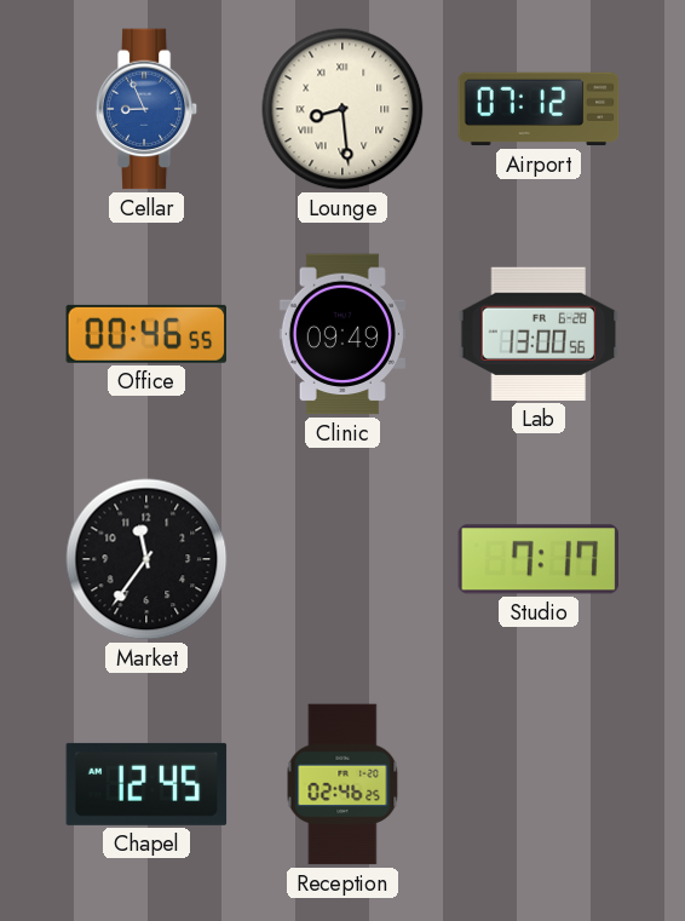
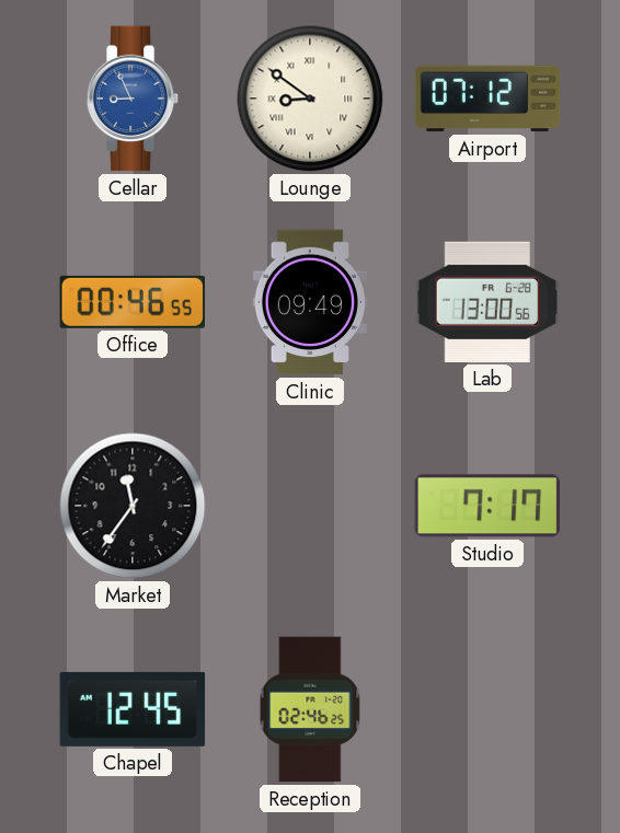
Lounge: 8:29 -> 8:51
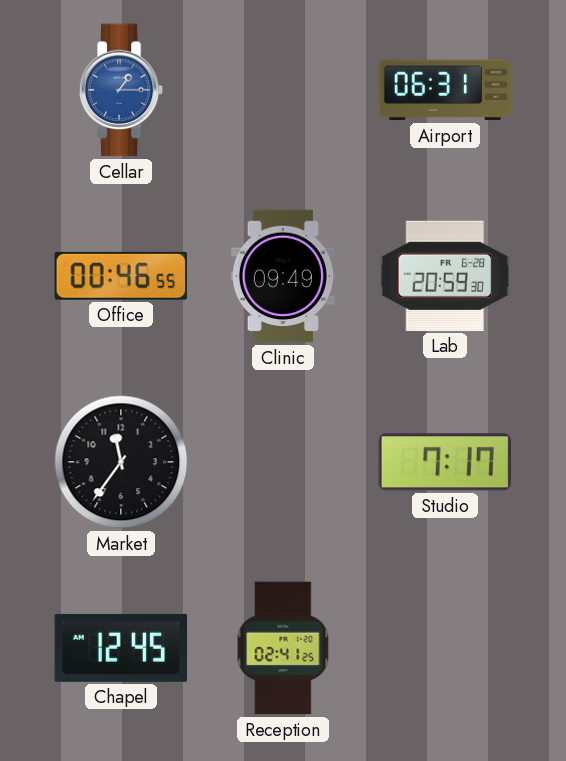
Cellar: 8:56 -> 1:15
Lounge: 8:51 -> none
Airport: 07:12 -> 06:31
Lab: 13:00 -> 20:59
Reception: 02:46 -> 02:41
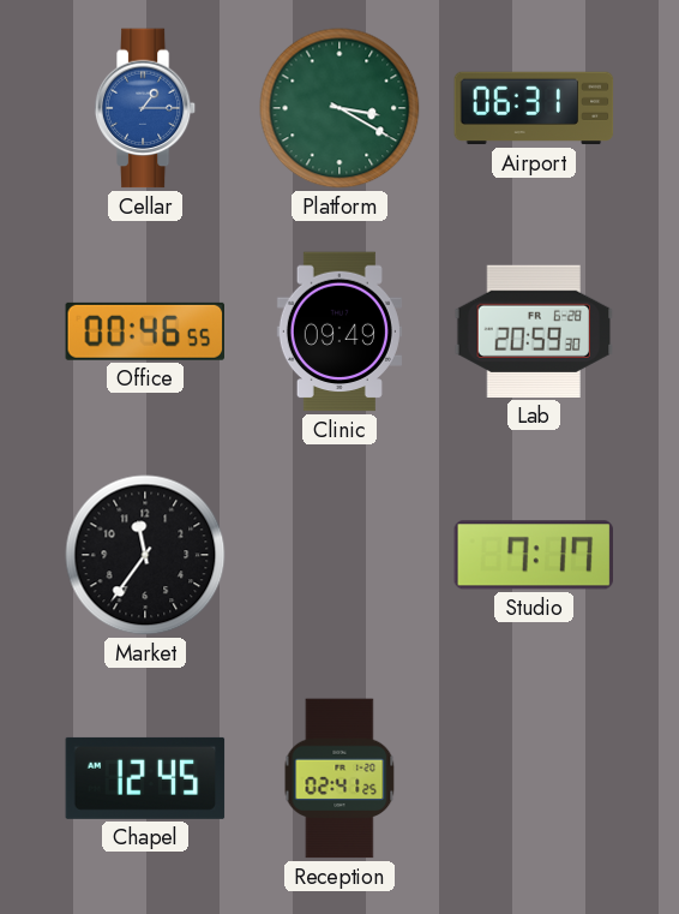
Platform: none -> 3:20
